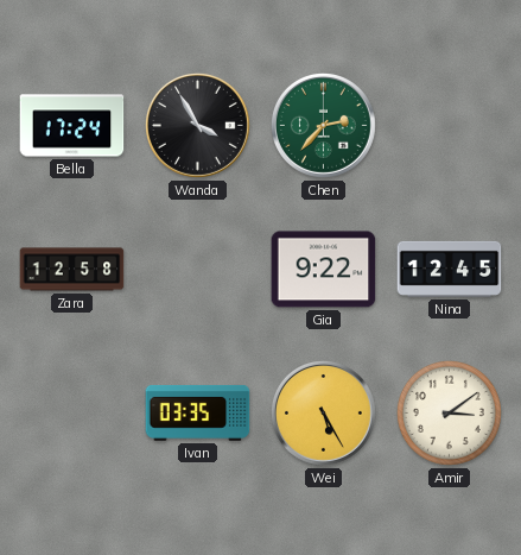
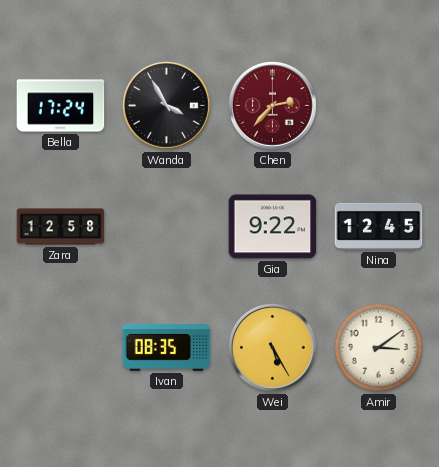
Chen dial: green -> burgundy
Ivan: 03:35 -> 08:35
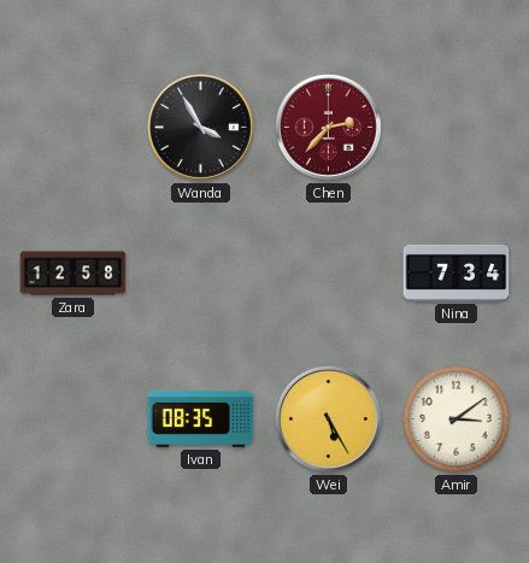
Bella: 17:24 -> none
Gia: 9:22 -> none
Nina: 12:45 -> 7:34
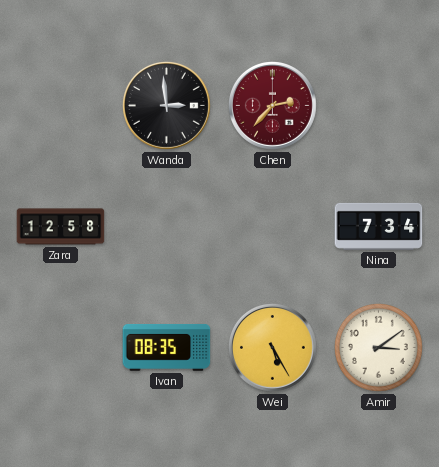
Wanda: 3:55 -> 2:59
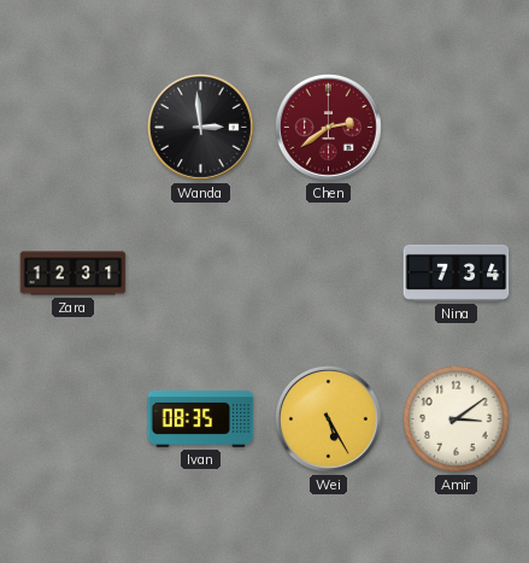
Chen: 2:37 -> 2:39
Zara: 12:58 -> 12:31
